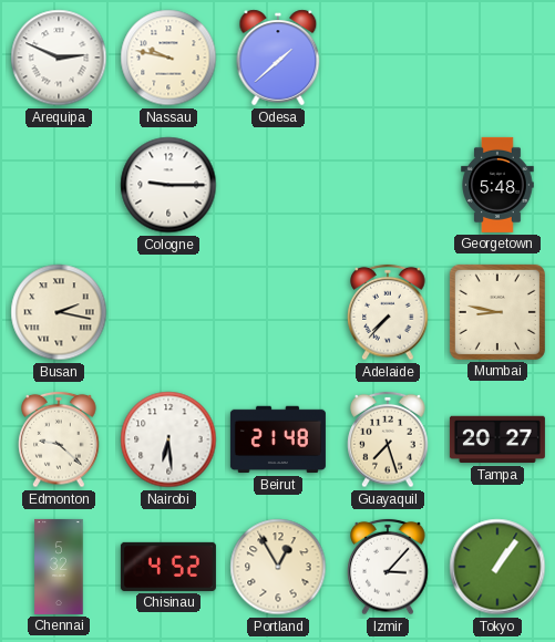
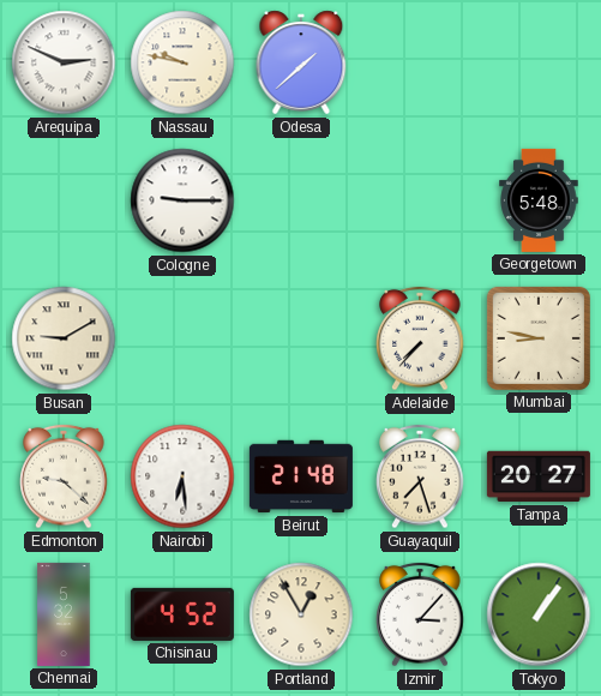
Busan: 2:17 -> 9:10
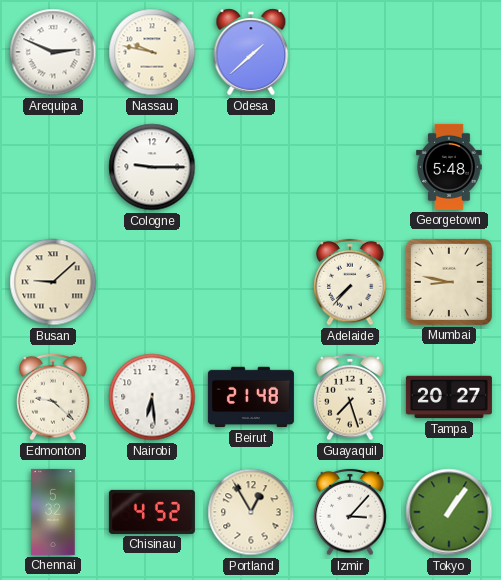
Busan: 9:10 -> 9:08
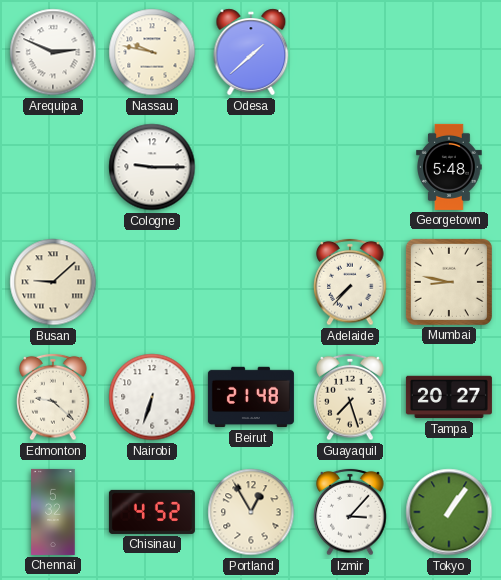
Nairobi: 6:29 -> 6:33
